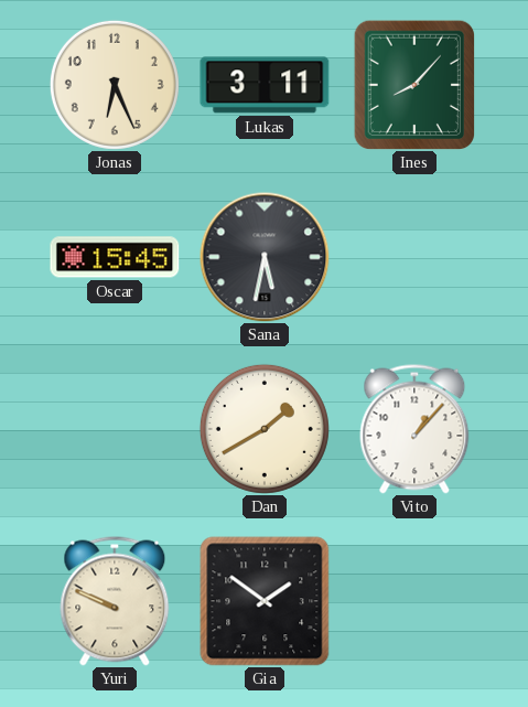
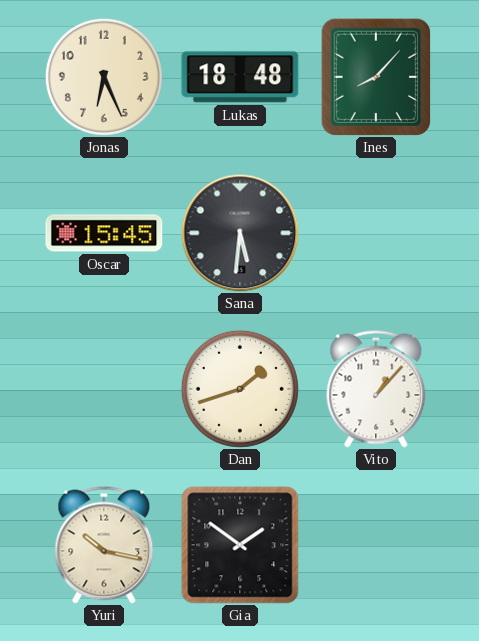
Lukas: 3:11 -> 18:48
Sana: 5:32 -> 5:31
Dan: 1:40 -> 1:42
Yuri: 9:49 -> 10:17
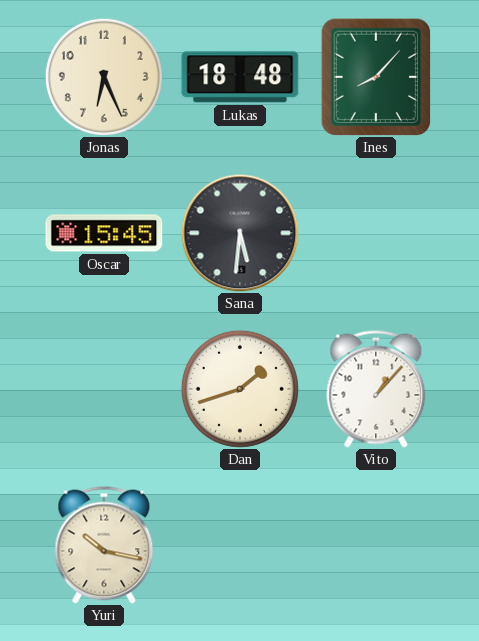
Gia: 1:51 -> none
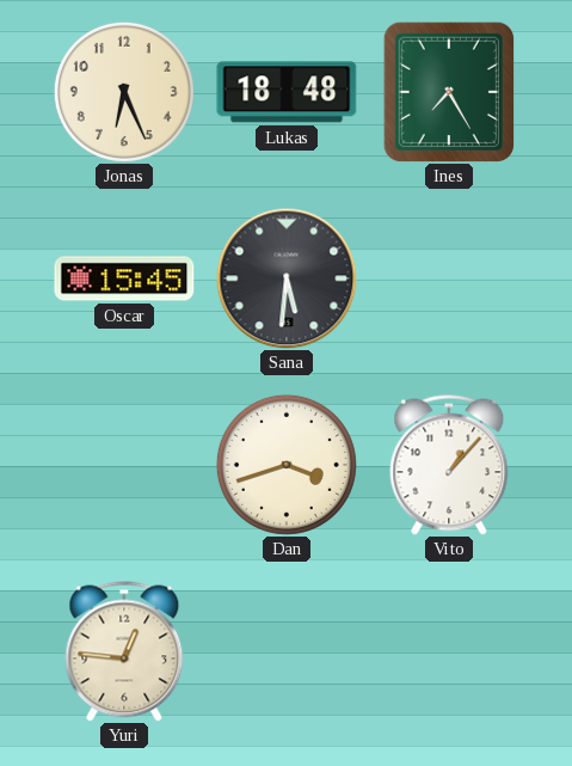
Ines: 8:07 -> 7:25
Dan: 1:42 -> 3:42
Yuri: 10:17 -> 12:46
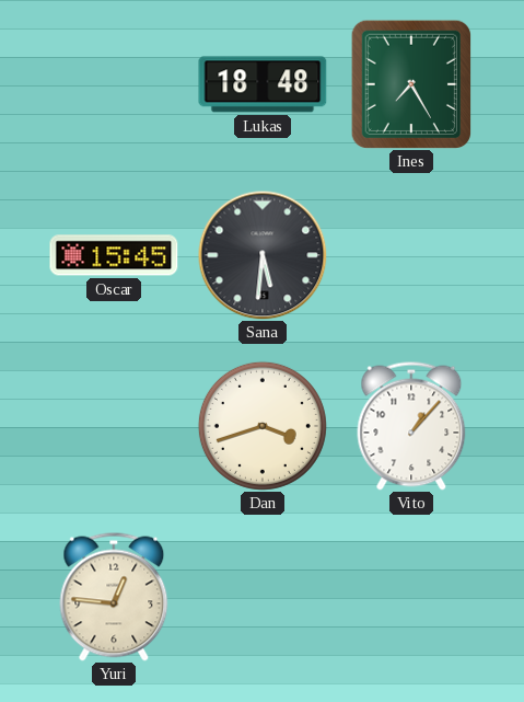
Jonas: 6:26 -> none
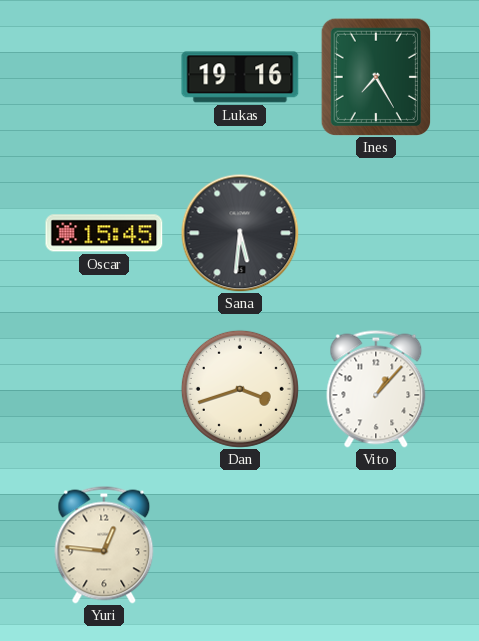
Lukas: 18:48 -> 19:16
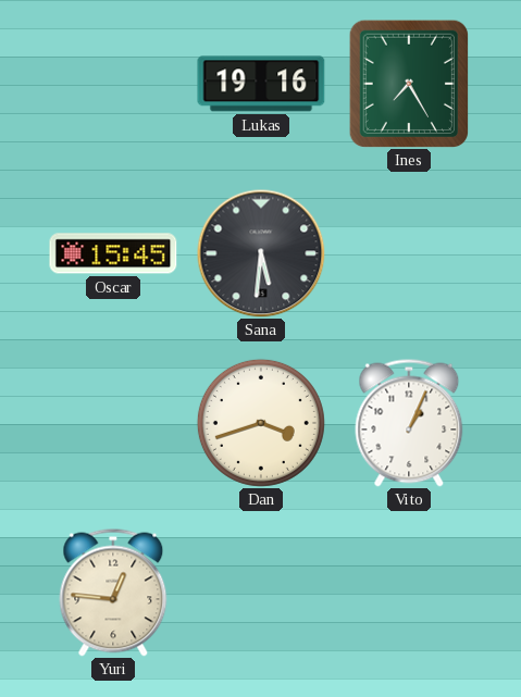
Vito: 1:07 -> 1:04
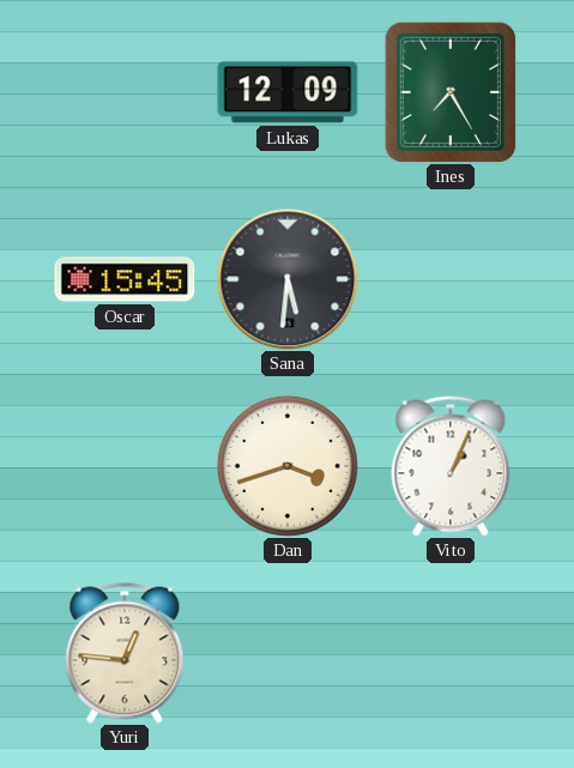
Lukas: 19:16 -> 12:09
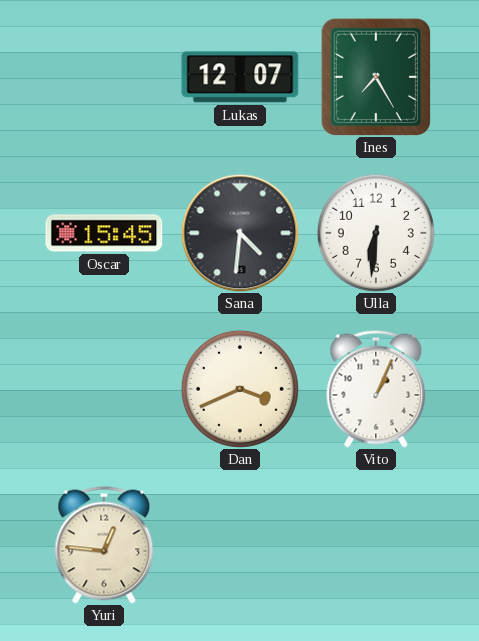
Lukas: 12:09 -> 12:07
Sana: 5:31 -> 4:31
Ulla: none -> 6:31
Dan: 3:42 -> 3:41
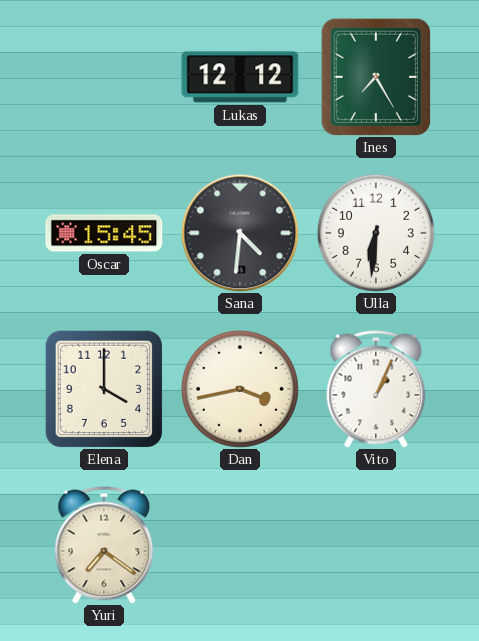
Lukas: 12:07 -> 12:12
Elena: none -> 4:00
Dan: 3:41 -> 3:43
Yuri: 12:46 -> 7:21
